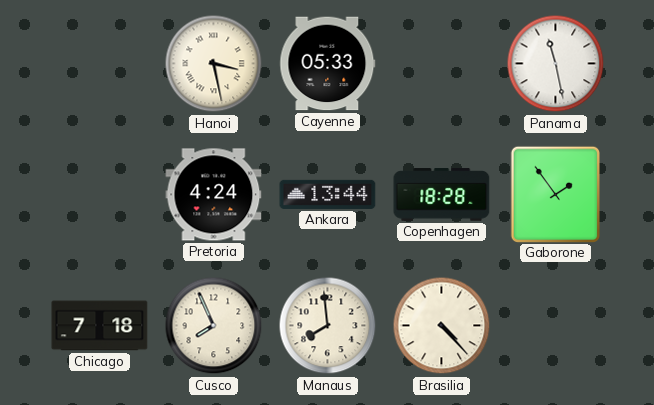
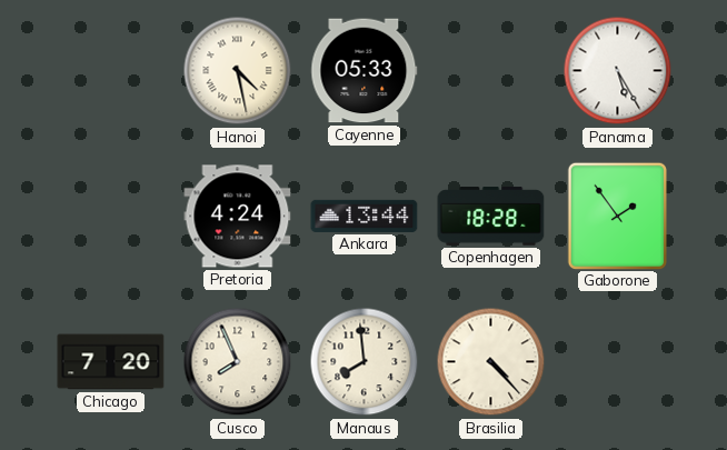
Hanoi: 3:28 -> 4:28
Panama: 11:28 -> 5:25
Chicago: 7:18 -> 7:20
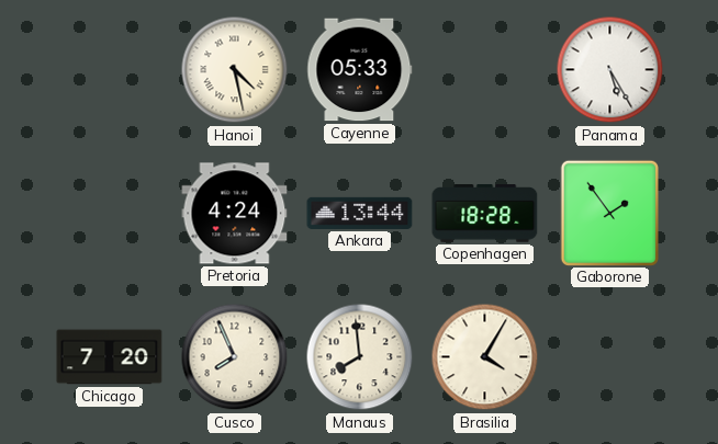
Brasilia: 4:23 -> 4:05
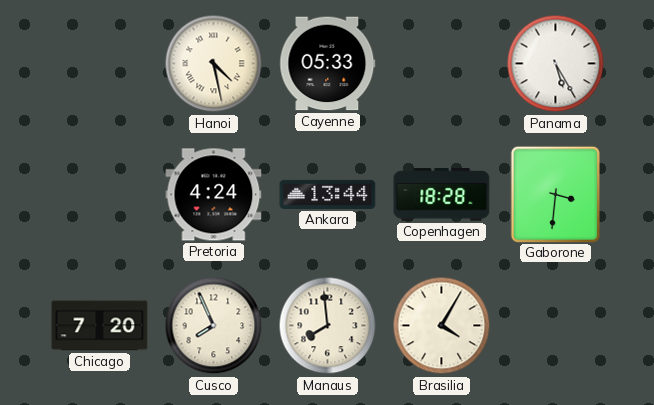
Gaborone: 1:54 -> 3:31
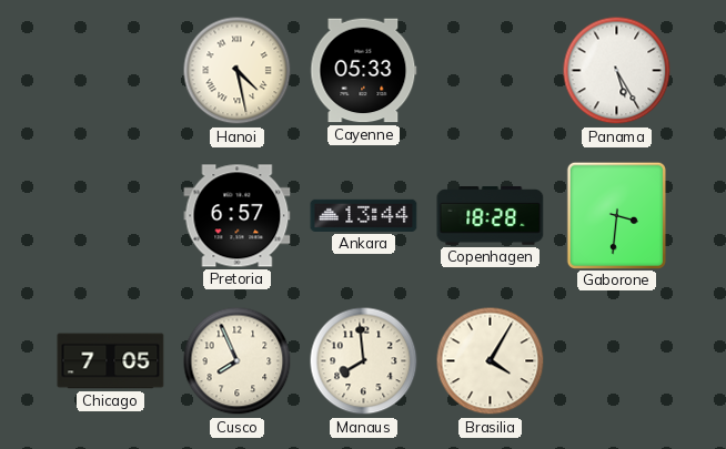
Pretoria: 4:24 -> 6:57
Chicago: 7:20 -> 7:05
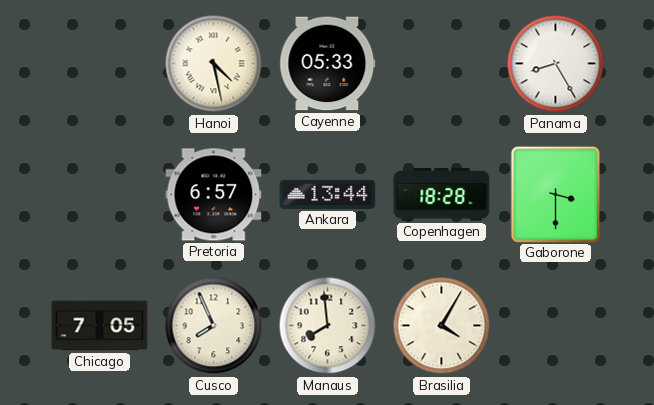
Panama: 5:25 -> 8:25
Gaborone: 3:31 -> 3:30
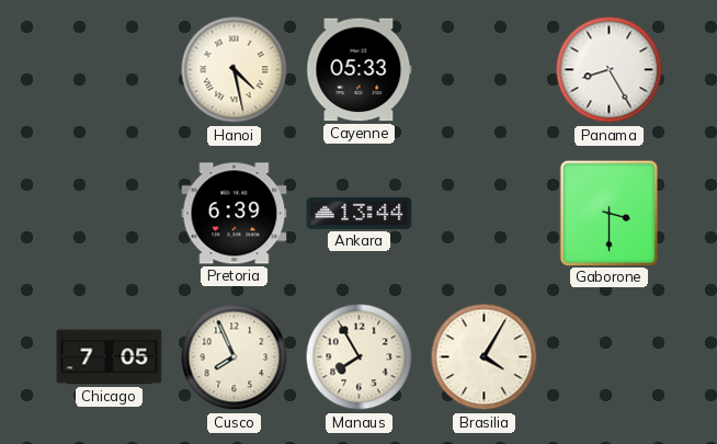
Pretoria: 6:57 -> 6:39
Copenhagen: 18:28 -> none
Manaus: 7:59 -> 7:55
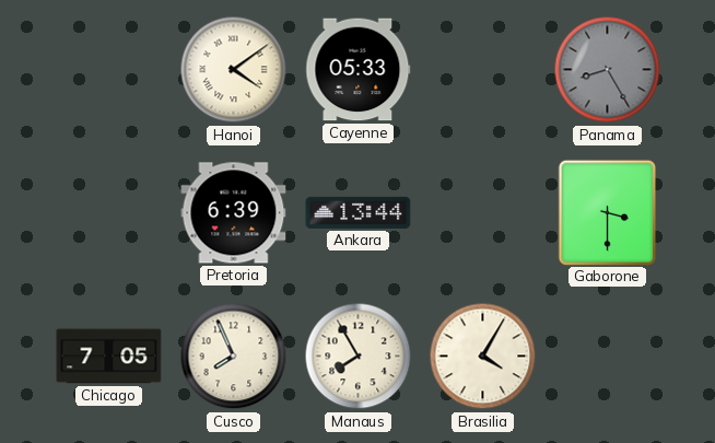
Hanoi: 4:28 -> 4:09
Panama dial: white -> grey
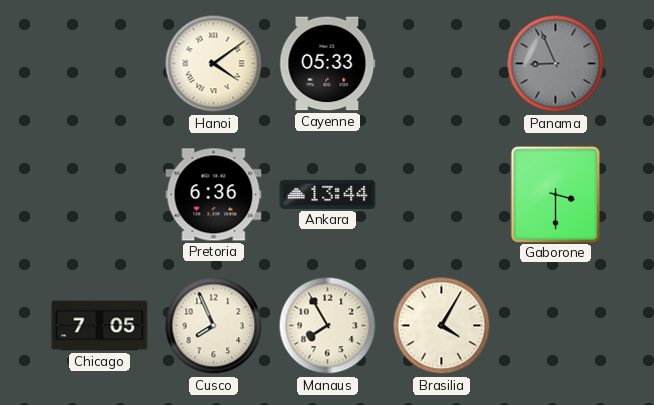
Panama: 8:25 -> 8:56
Pretoria: 6:39 -> 6:36
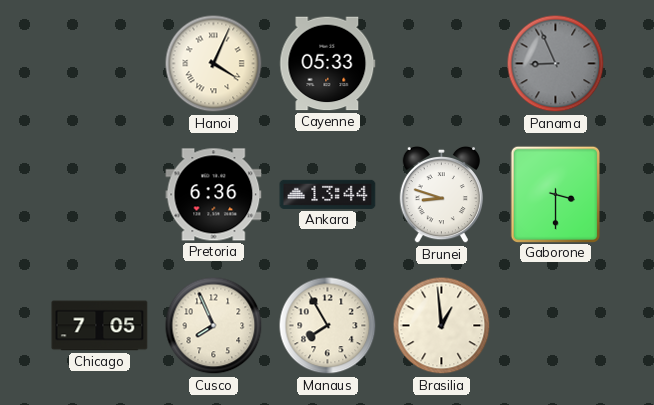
Hanoi: 4:09 -> 4:04
Brunei: none -> 8:48
Brasilia: 4:05 -> 12:59
